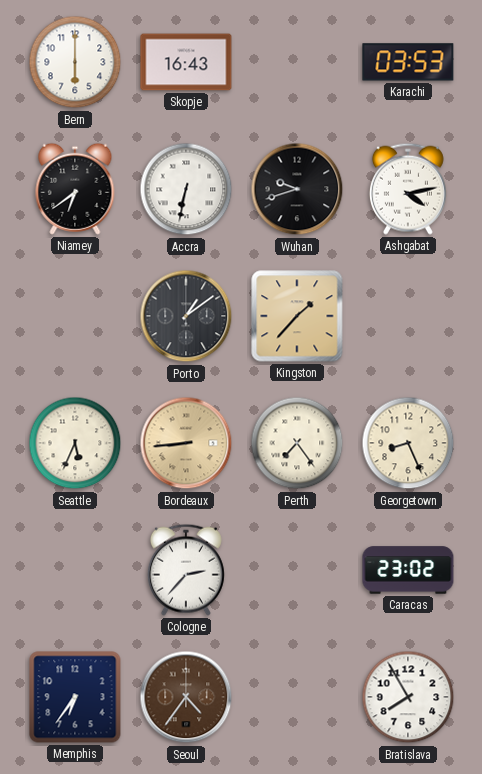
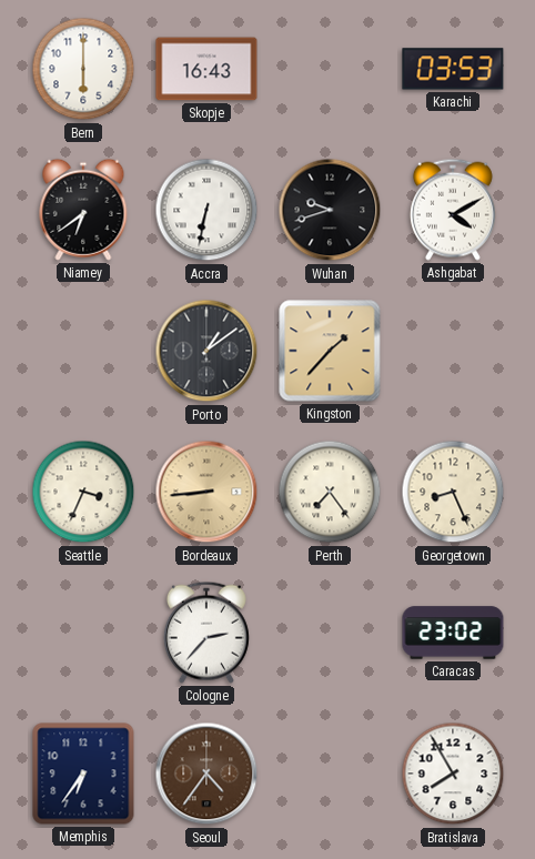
Ashgabat: 4:13 -> 4:10
Seattle: 5:34 -> 3:34
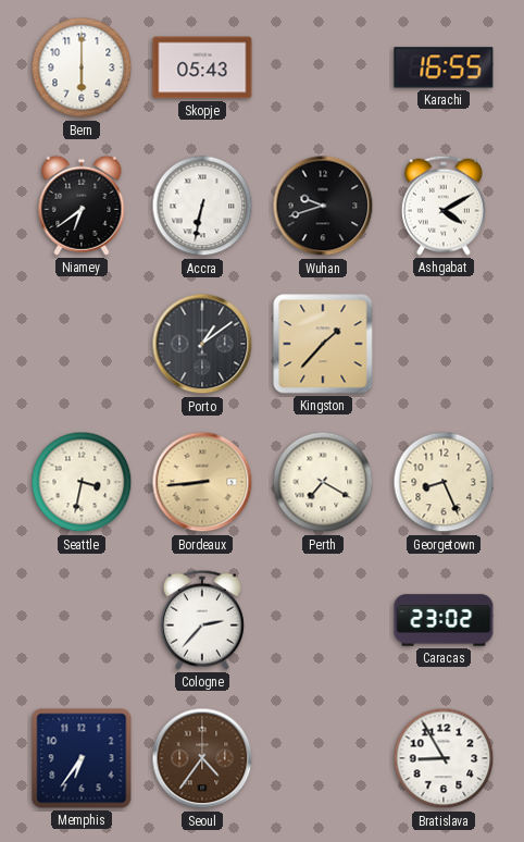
Skopje: 16:43 -> 05:43
Karachi: 03:53 -> 16:55
Seattle: 3:34 -> 3:32
Perth: 7:24 -> 7:20
Bratislava: 7:55 -> 8:55
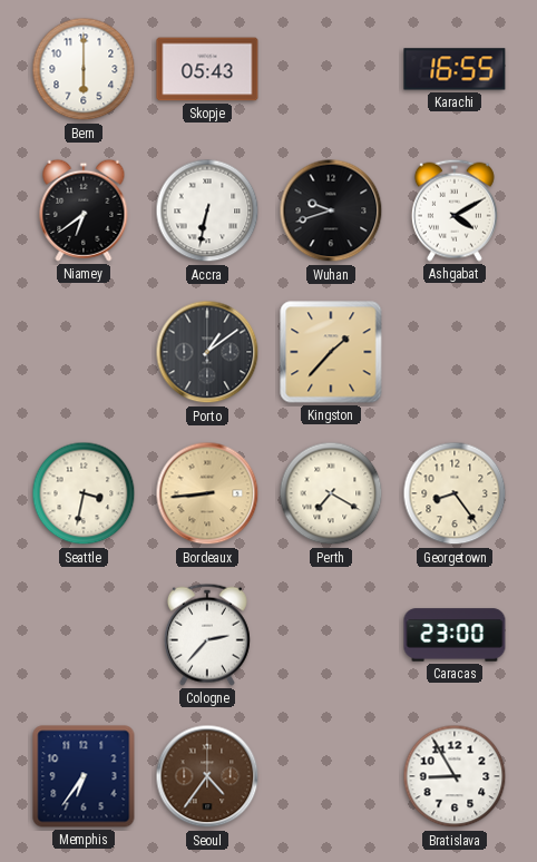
Georgetown: 8:26 -> 8:24
Caracas: 23:02 -> 23:00
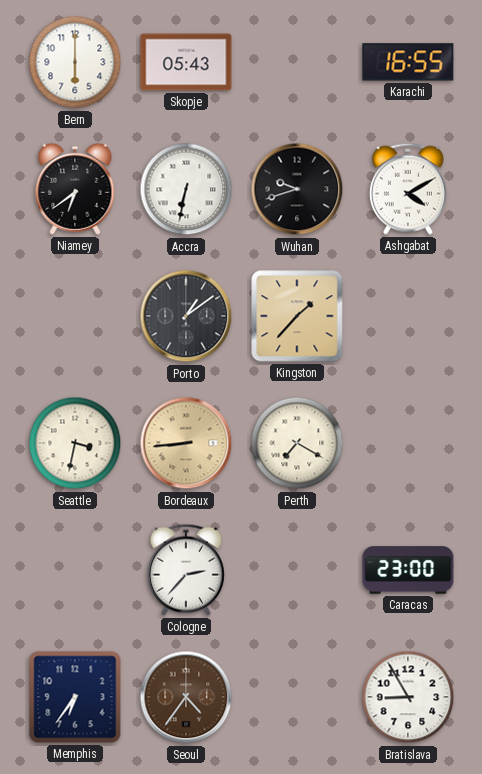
Georgetown: 8:24 -> none
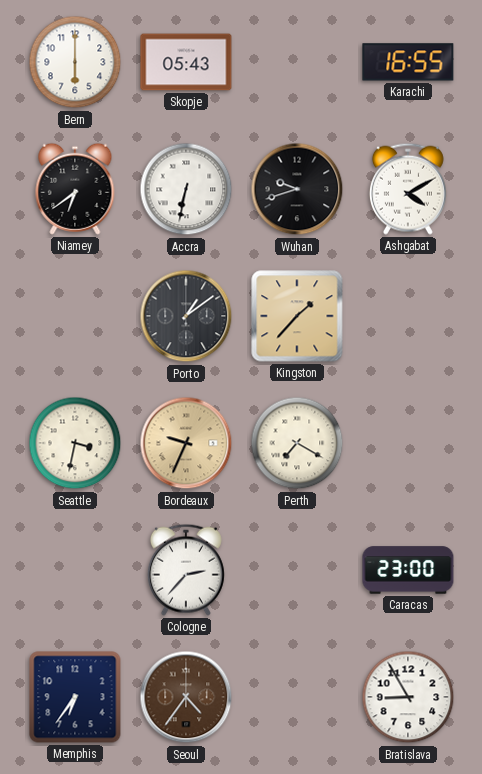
Bordeaux: 8:44 -> 9:34
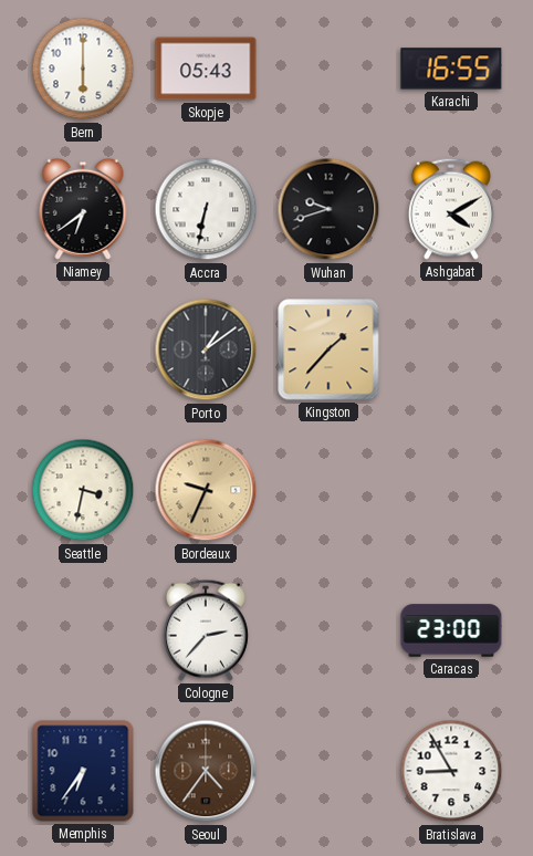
Perth: 7:20 -> none
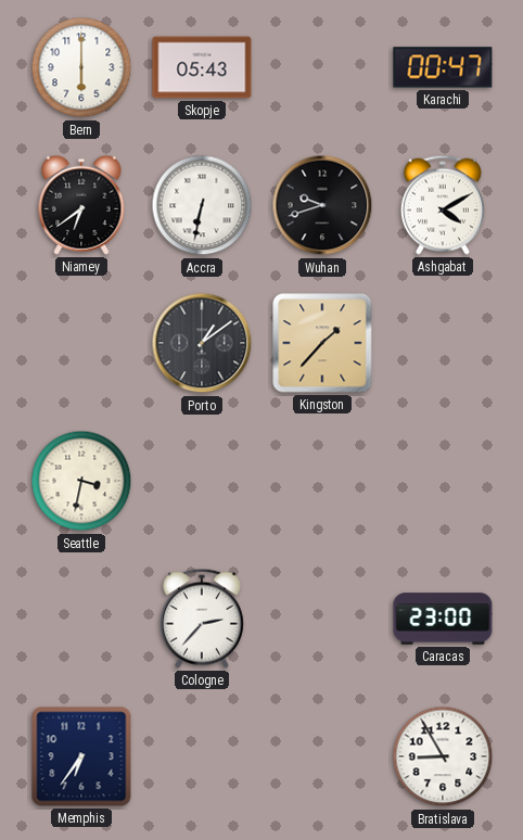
Karachi: 16:55 -> 00:47
Bordeaux: 9:34 -> none
Seoul: 4:36 -> none
